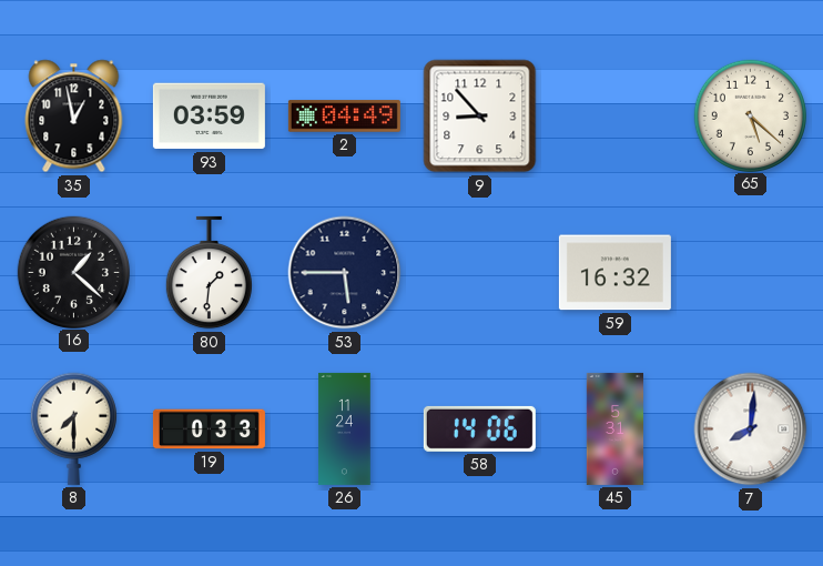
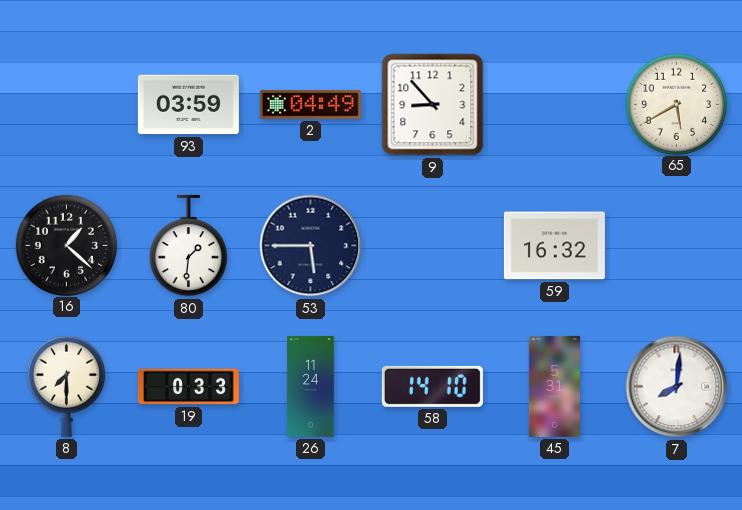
35: 12:58 -> none
65: 5:22 -> 5:40
58: 14:06 -> 14:10
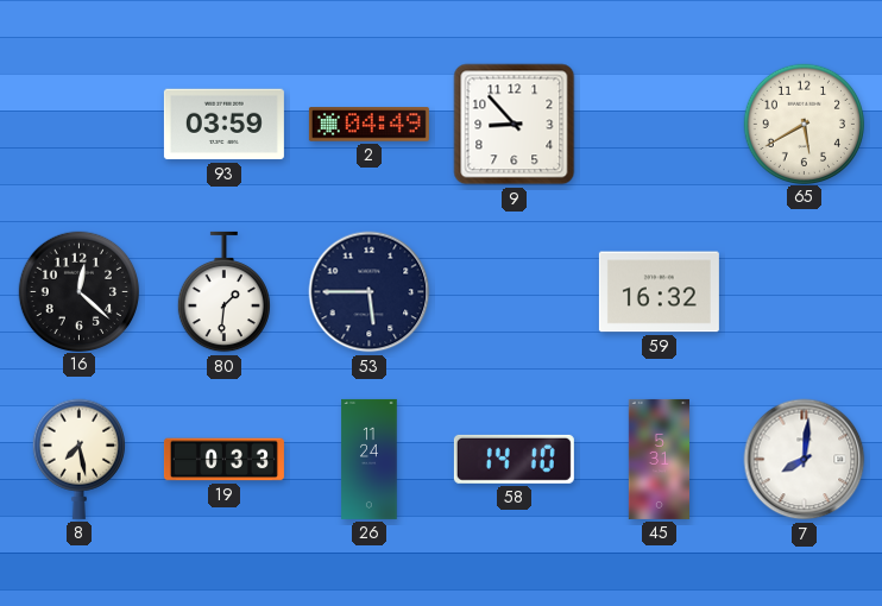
16: 1:22 -> 12:22
8: 7:30 -> 7:28
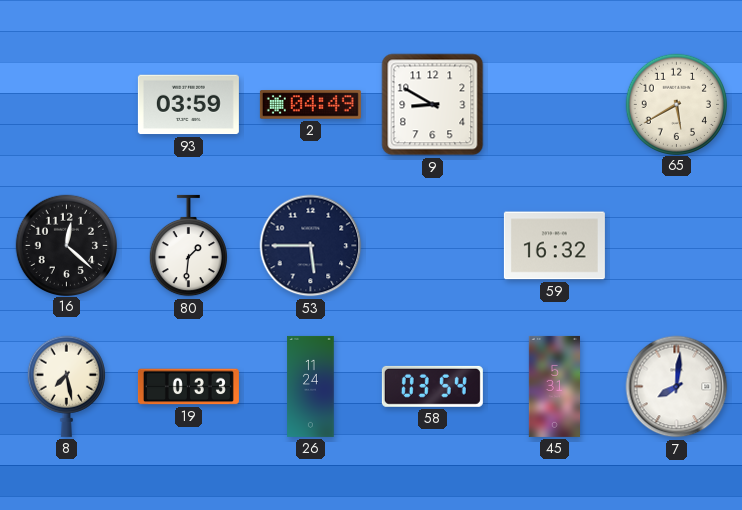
9: 8:53 -> 8:50
58: 14:10 -> 03:54
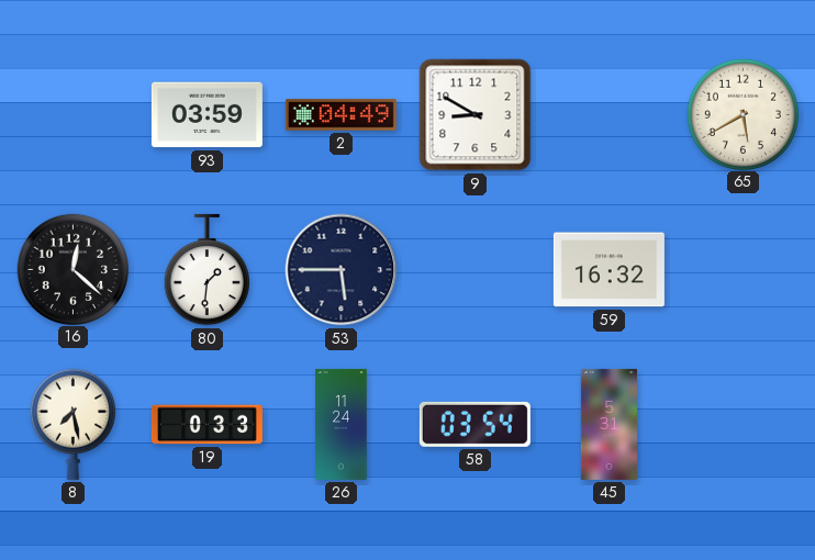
7: 8:01 -> none
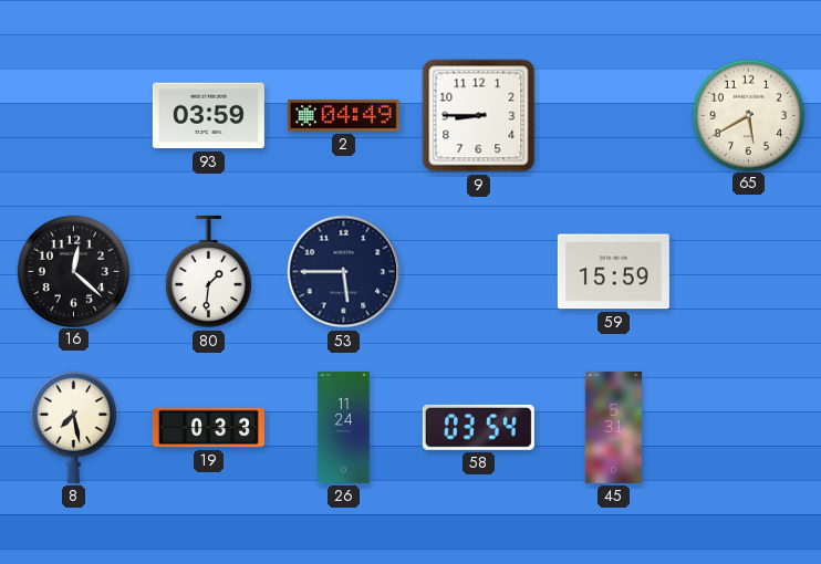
9: 8:50 -> 8:45
59: 16:32 -> 15:59
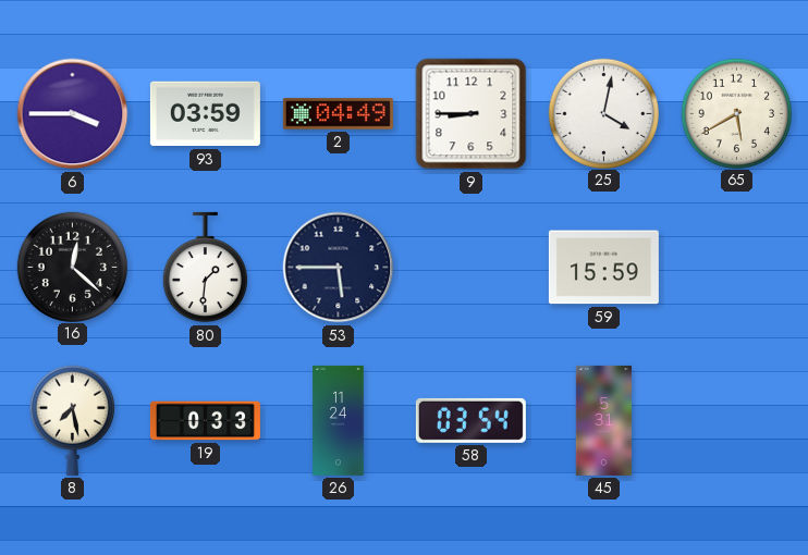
6: none -> 3:45
25: none -> 4:02
